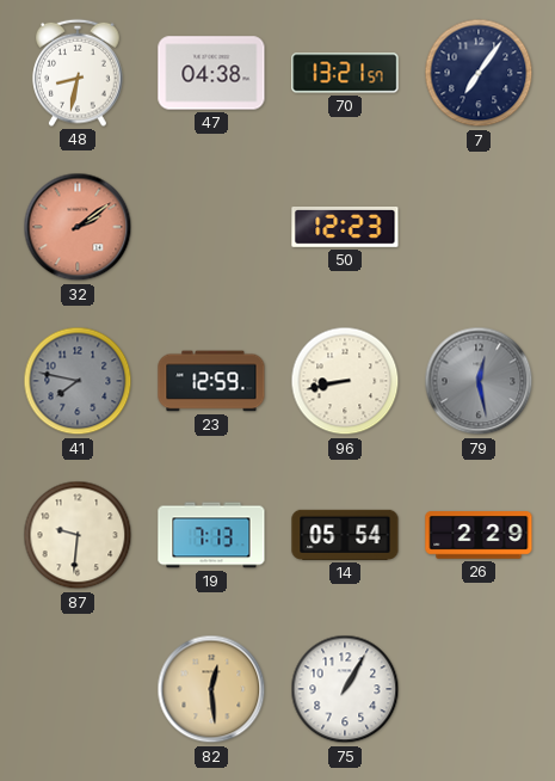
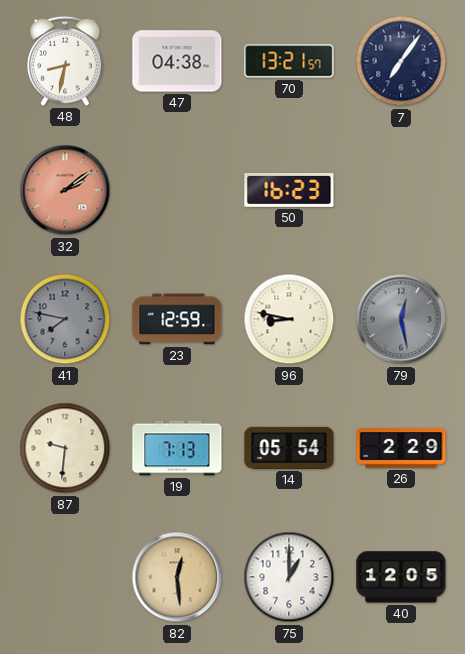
50: 12:23 -> 16:23
96: 8:43 -> 8:47
75: 1:05 -> 1:00
40: none -> 12:05
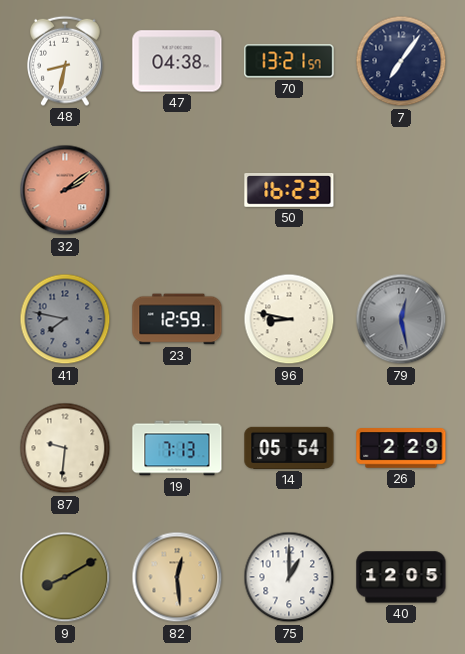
9: none -> 8:10
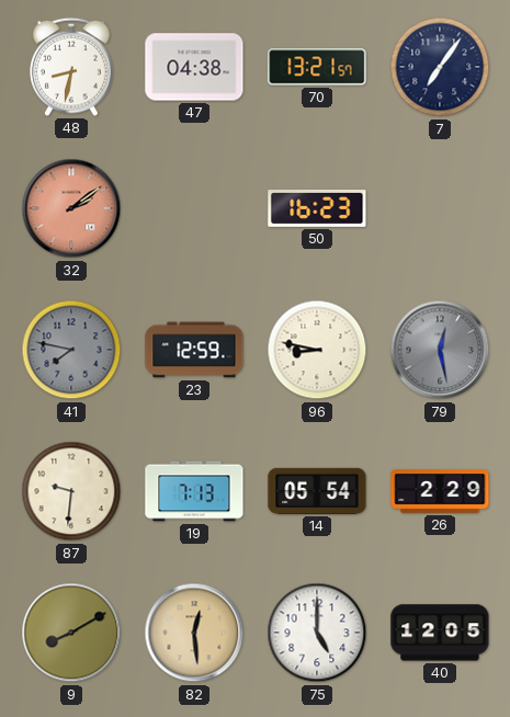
75: 1:00 -> 5:00
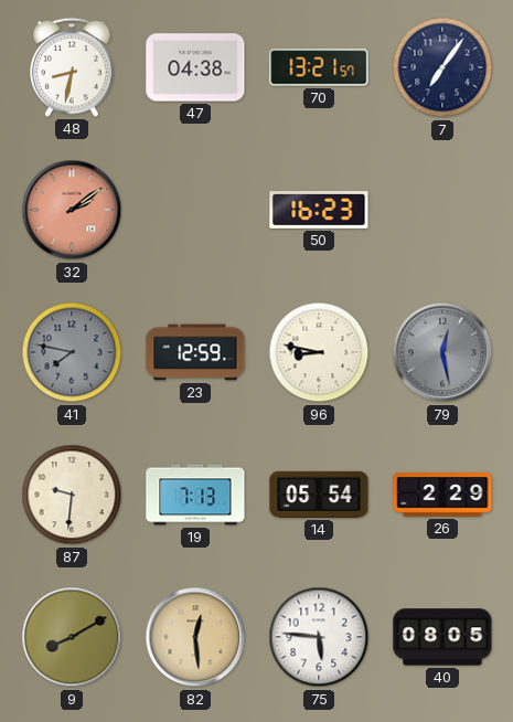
75: 5:00 -> 5:46
40: 12:05 -> 08:05
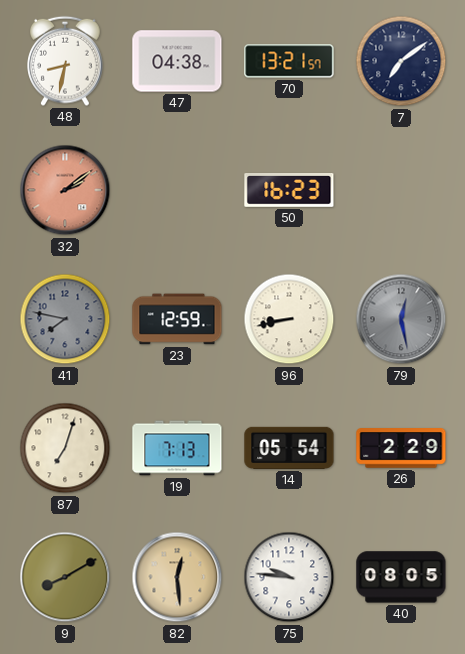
7: 7:06 -> 7:09
96: 8:47 -> 8:43
87: 9:31 -> 7:03
75: 5:46 -> 9:46
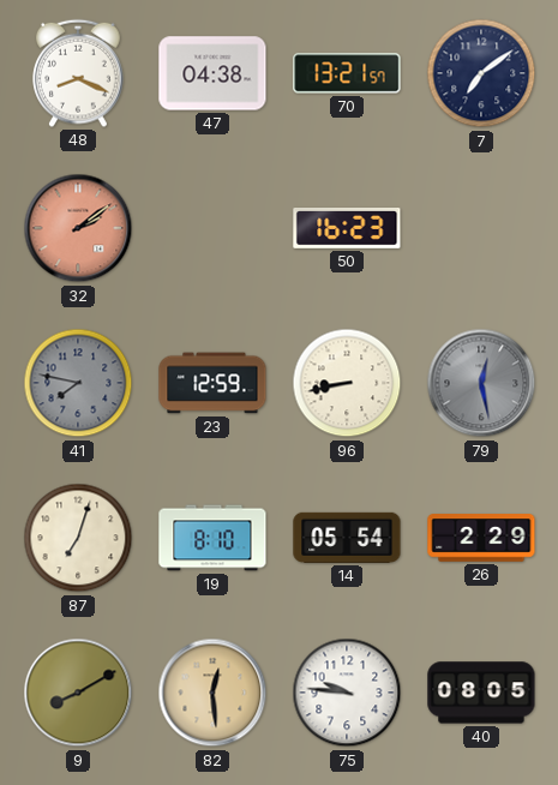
48: 8:32 -> 8:19
19: 7:13 -> 8:10
